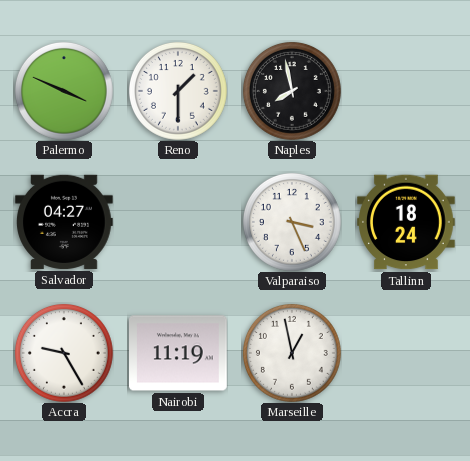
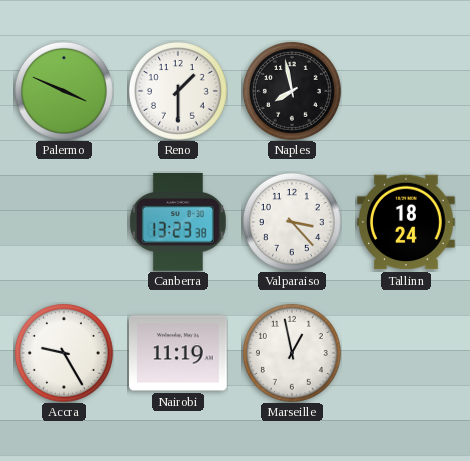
Salvador: 04:27 -> none
Canberra: none -> 13:23
Valparaiso: 3:26 -> 3:23
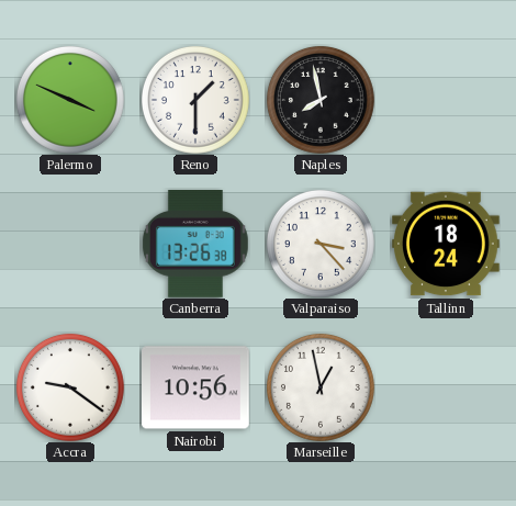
Canberra: 13:23 -> 13:26
Accra: 9:25 -> 9:21
Nairobi: 11:19 -> 10:56
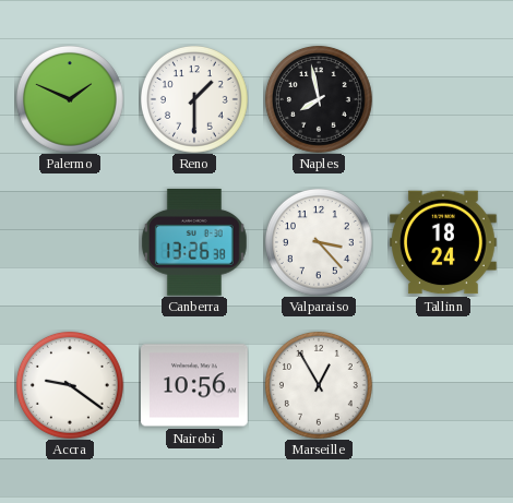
Palermo: 3:49 -> 1:49
Marseille: 12:58 -> 12:55
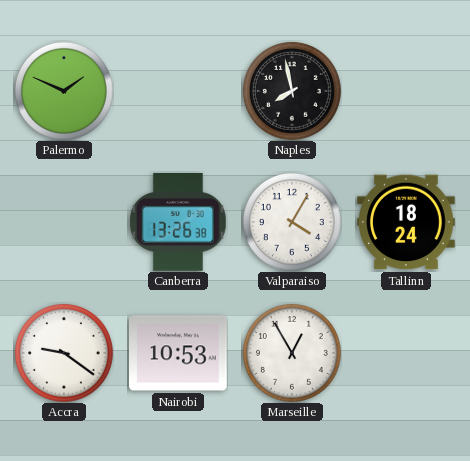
Reno: 1:30 -> none
Valparaiso: 3:23 -> 4:05
Nairobi: 10:56 -> 10:53
